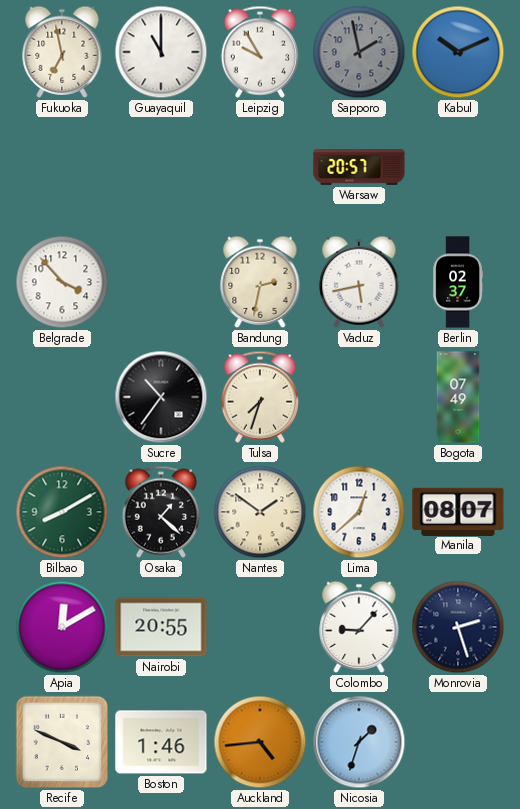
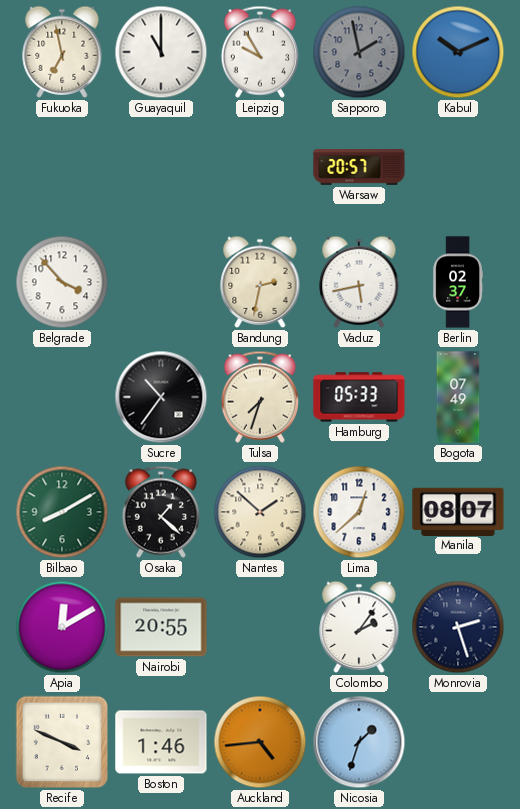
Hamburg: none -> 05:33
Nantes: 1:51 -> 1:52
Colombo: 9:07 -> 2:06
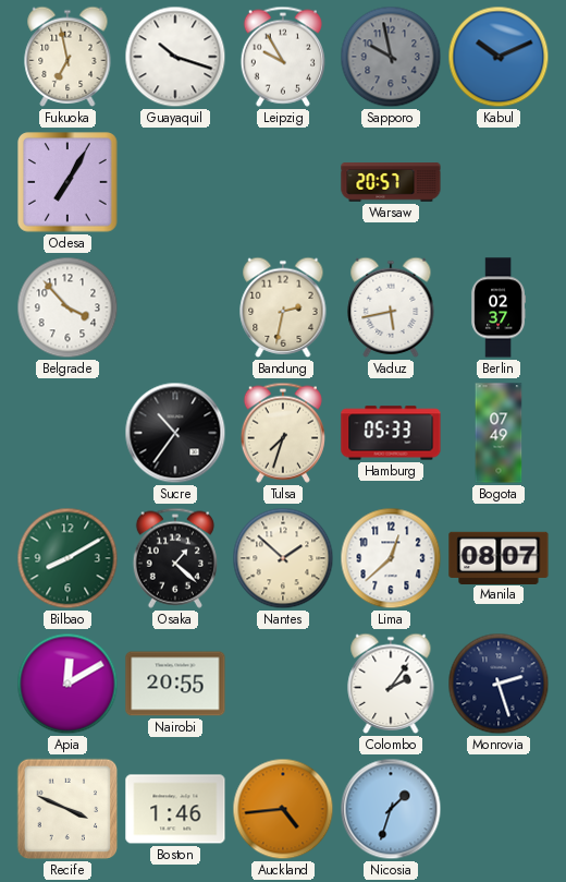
Guayaquil: 11:00 -> 10:18
Sapporo: 1:58 -> 9:58
Odesa: none -> 7:05
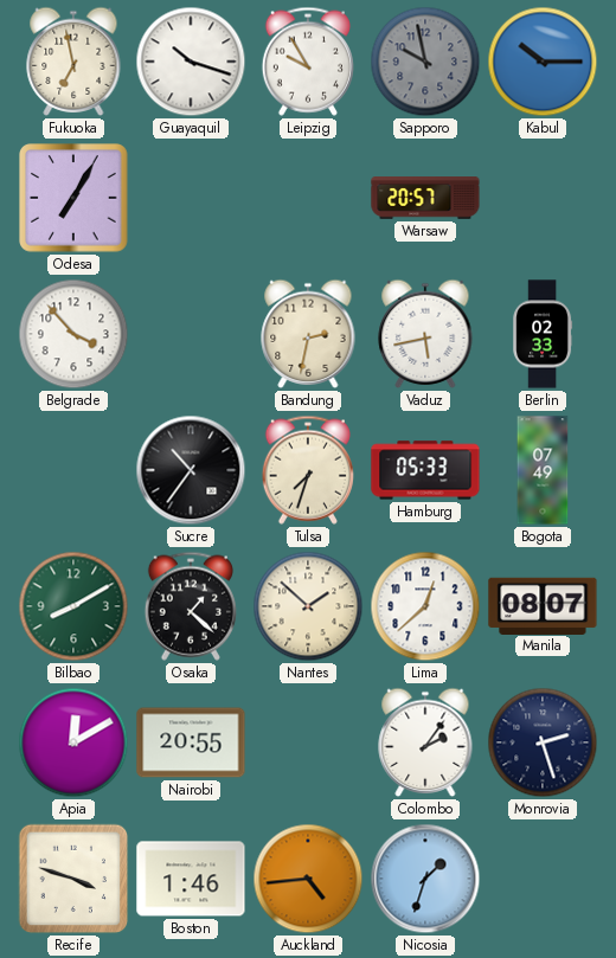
Kabul: 10:11 -> 10:15
Berlin: 02:37 -> 02:33
Recife: 3:49 -> 3:48
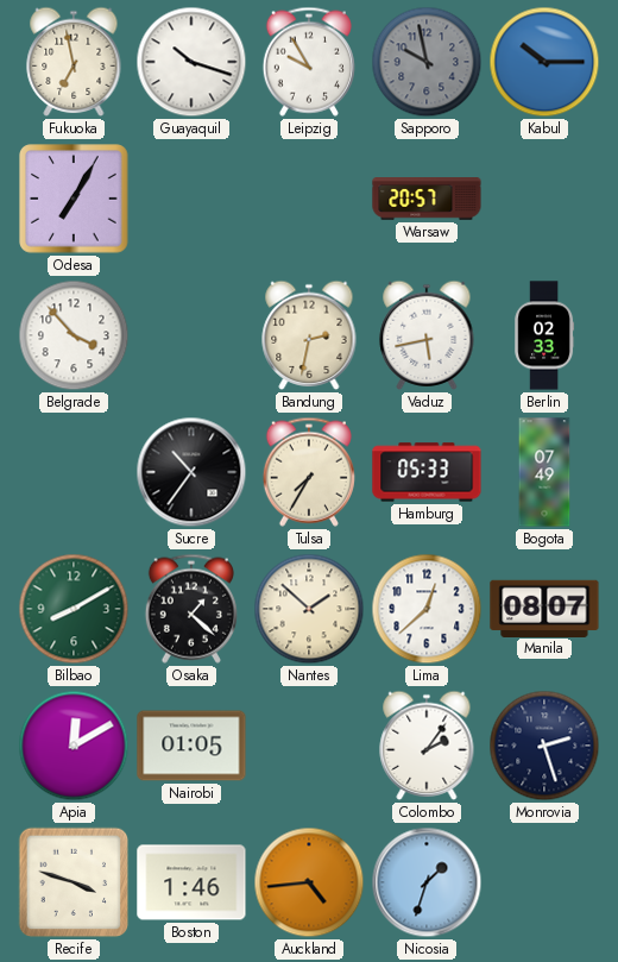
Tulsa: 7:33 -> 7:35
Nairobi: 20:55 -> 01:05
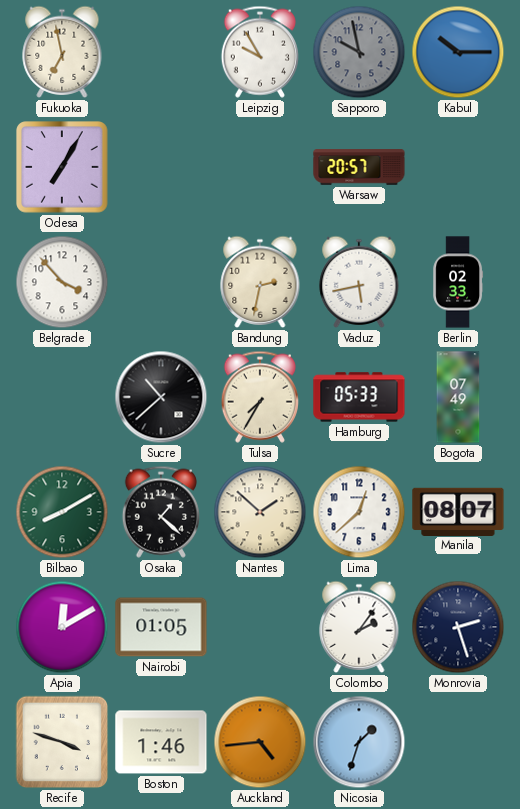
Guayaquil: 10:18 -> none
Sucre: 10:36 -> 10:38
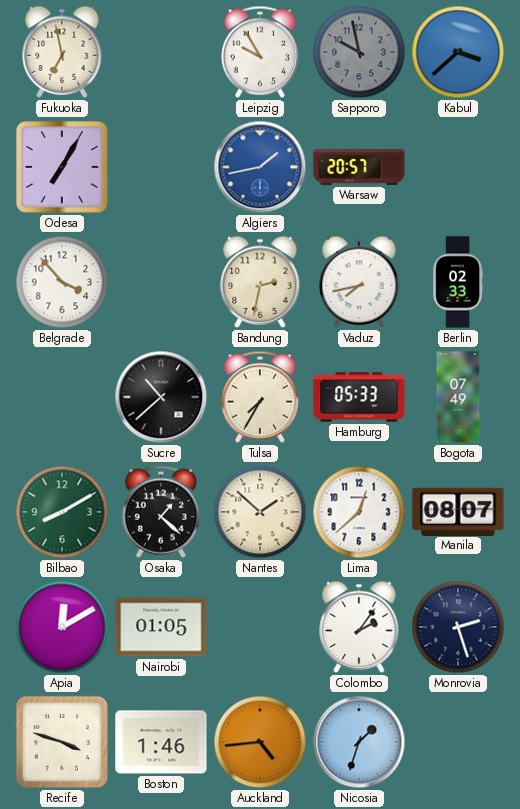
Kabul: 10:15 -> 3:38
Algiers: none -> 1:43
Vaduz: 5:43 -> 7:43
